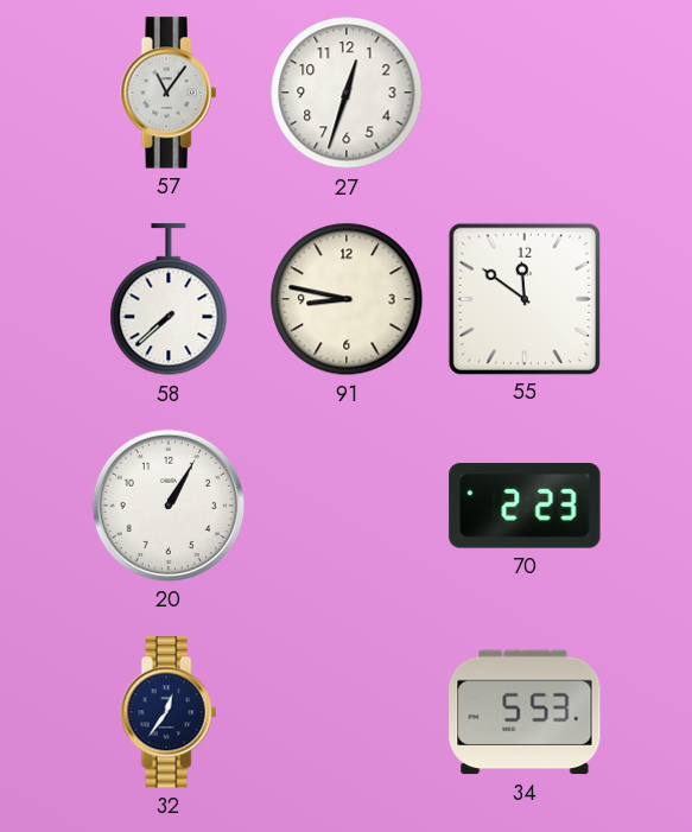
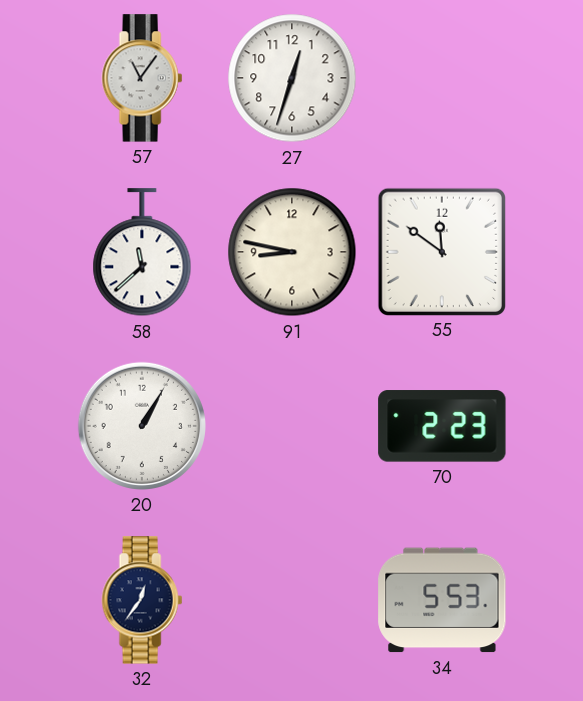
58: 7:38 -> 11:38
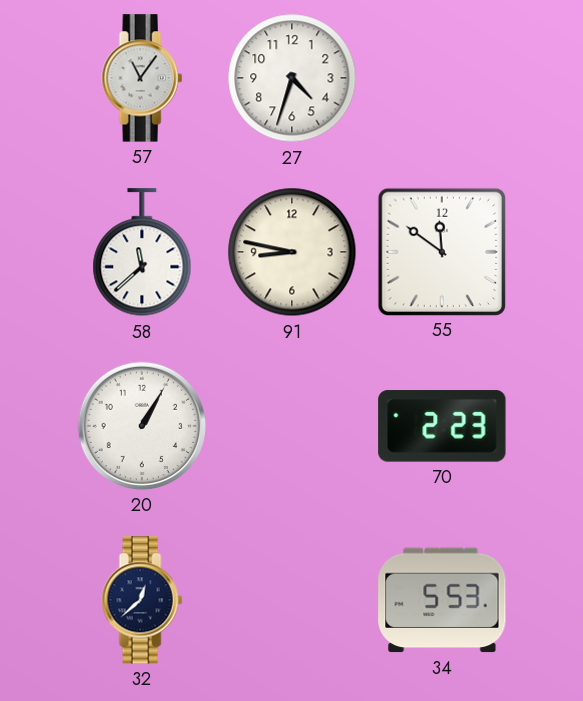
27: 12:33 -> 4:33
32: 12:36 -> 12:38
